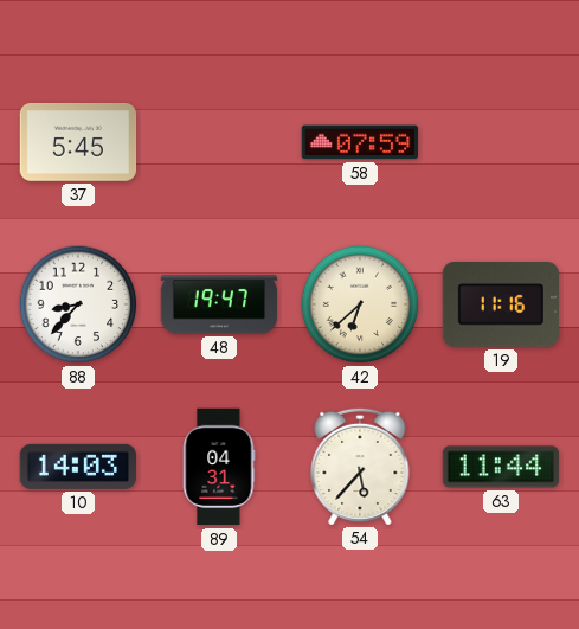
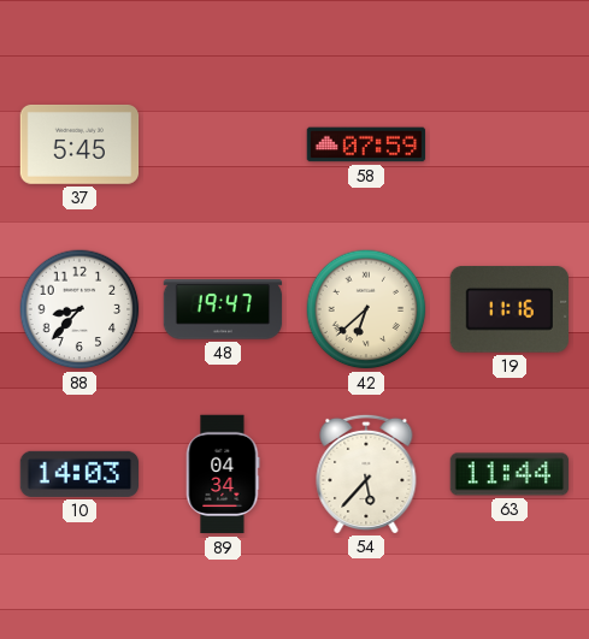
89: 04:31 -> 04:34
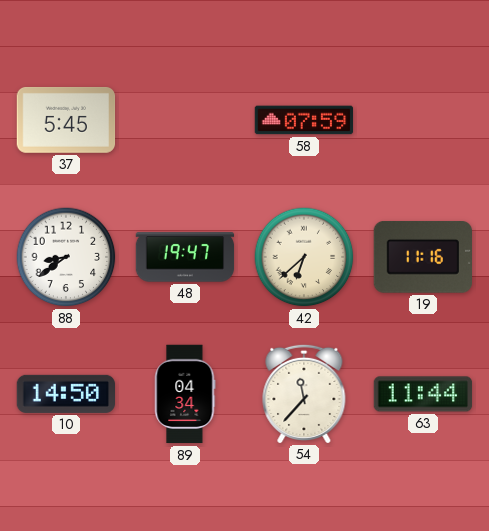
88: 8:37 -> 8:39
10: 14:03 -> 14:50
54: 5:37 -> 11:37
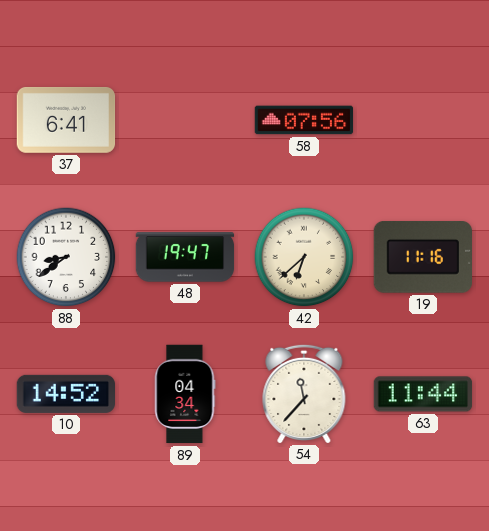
37: 5:45 -> 6:41
58: 07:59 -> 07:56
10: 14:50 -> 14:52
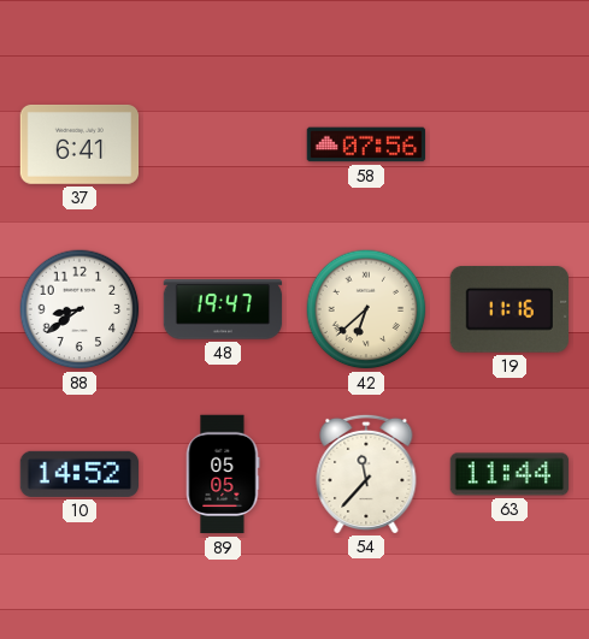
89: 04:34 -> 05:05
